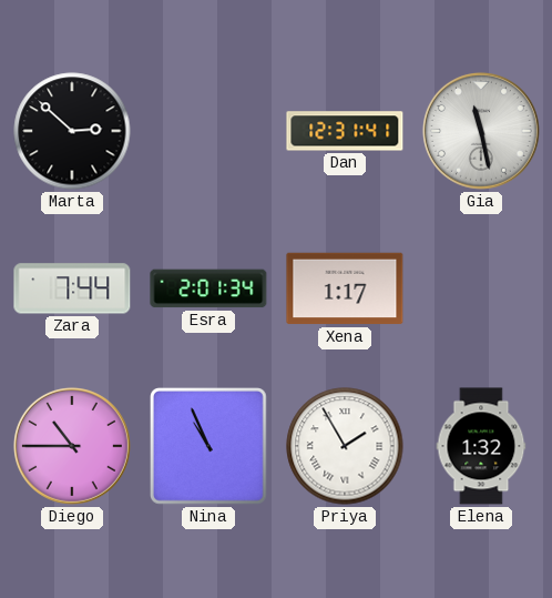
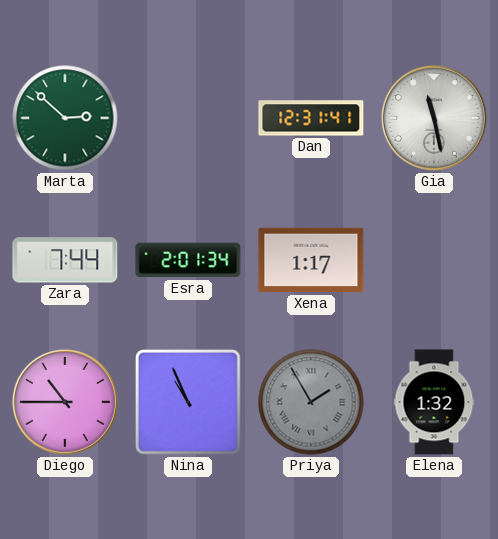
Marta dial: black -> green
Priya dial: white -> grey
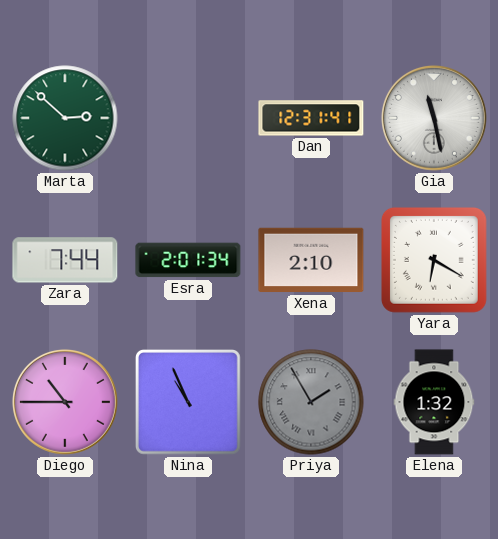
Xena: 1:17 -> 2:10
Yara: none -> 6:20
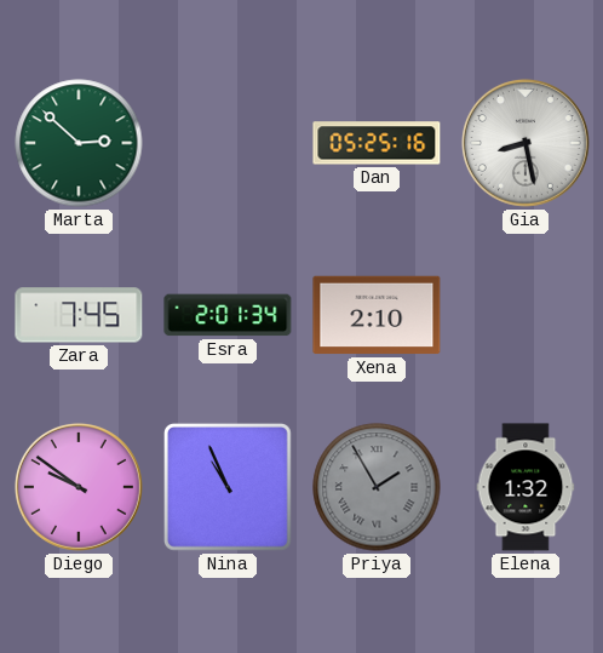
Dan: 12:31 -> 05:25
Gia: 11:28 -> 8:28
Zara: 7:44 -> 7:45
Yara: 6:20 -> none
Diego: 10:45 -> 9:51
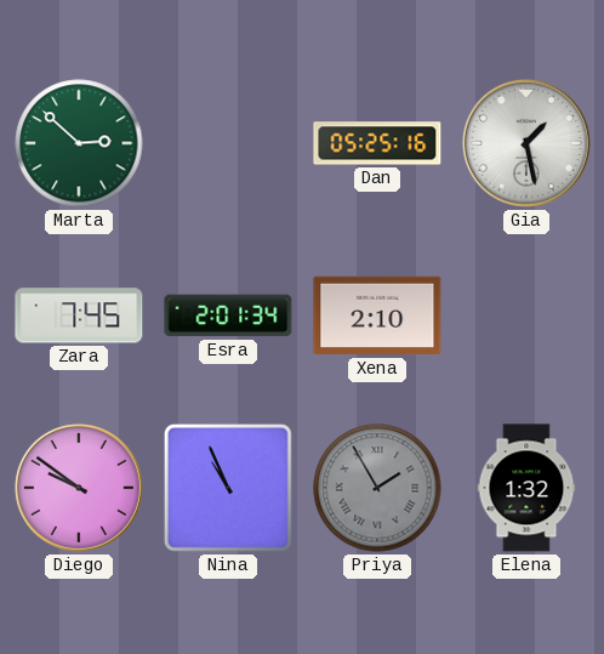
Gia: 8:28 -> 1:28
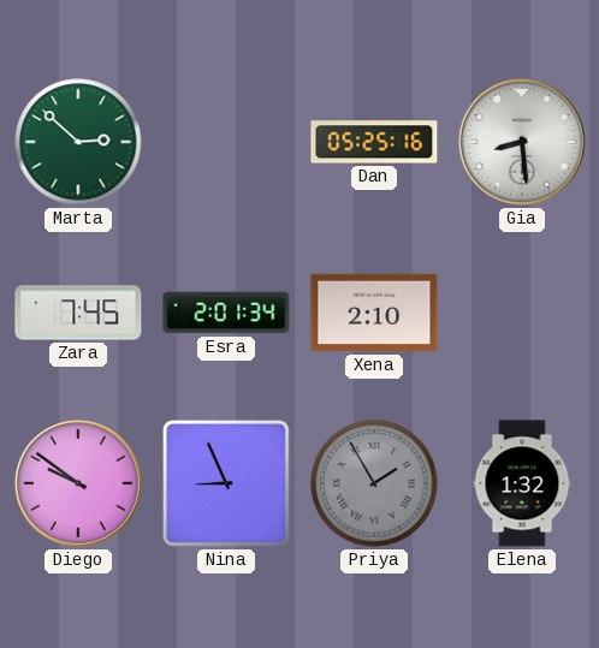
Gia: 1:28 -> 8:29
Nina: 10:56 -> 8:56
